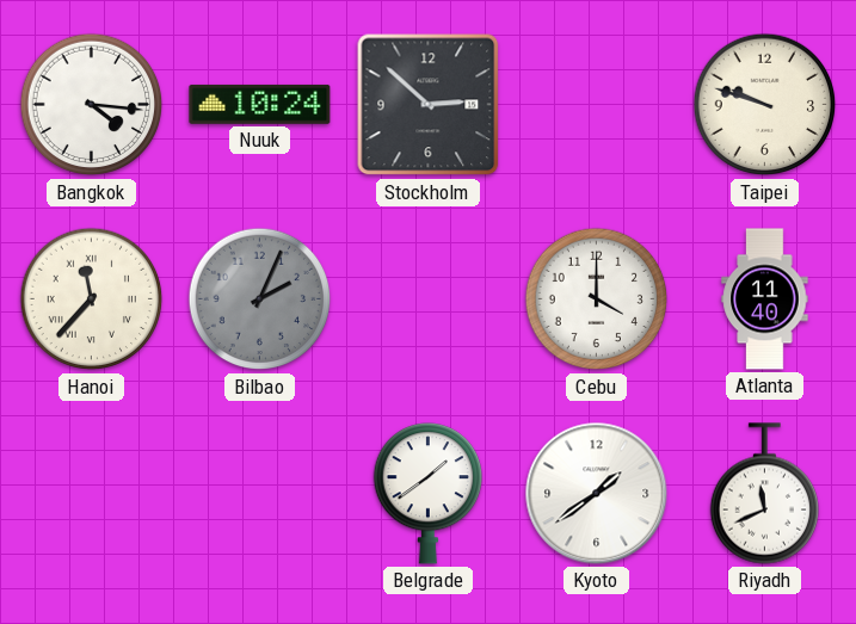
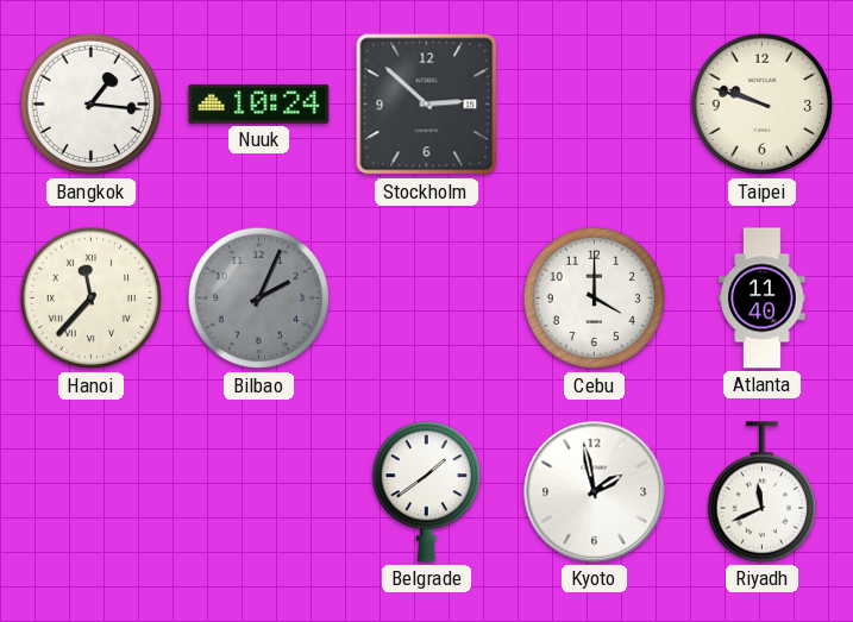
Bangkok: 4:16 -> 1:16
Kyoto: 1:39 -> 1:58
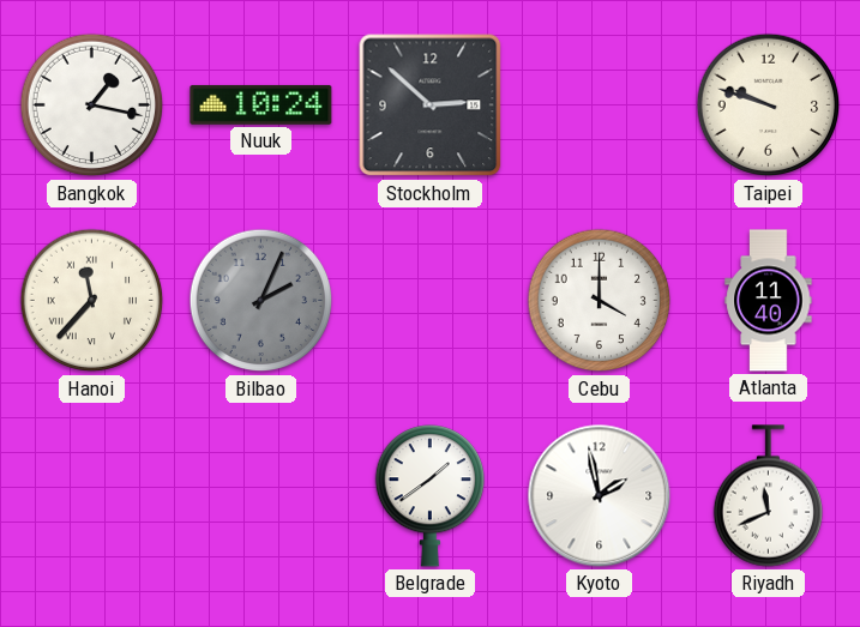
Bangkok: 1:16 -> 1:17
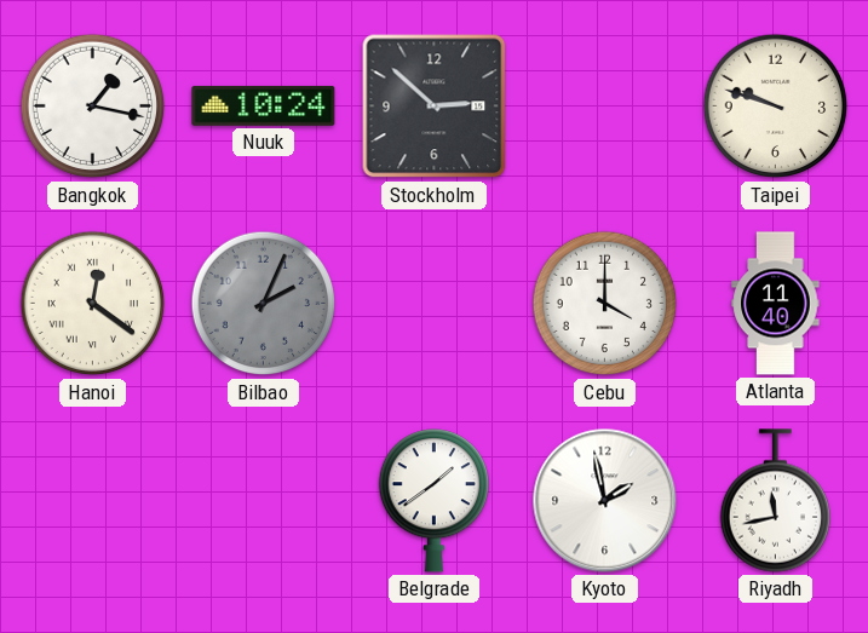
Hanoi: 11:37 -> 12:21
Riyadh: 11:41 -> 11:43
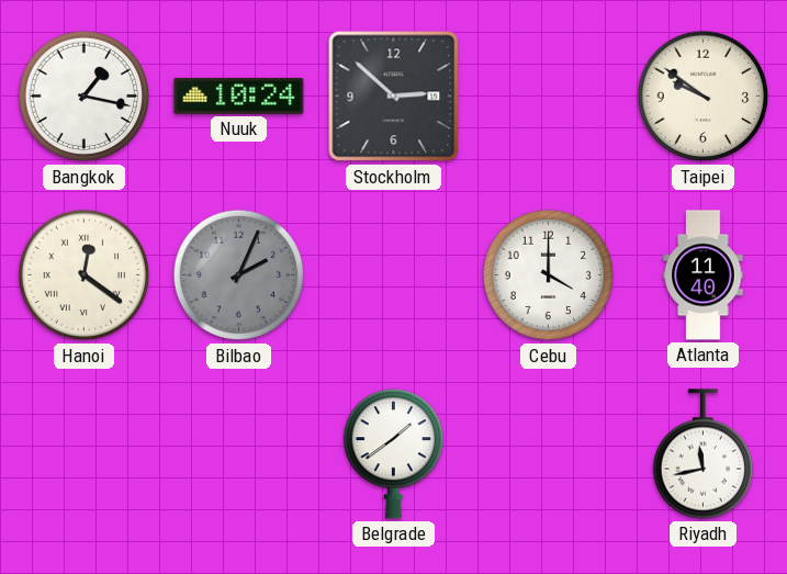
Taipei: 9:48 -> 9:51
Kyoto: 1:58 -> none
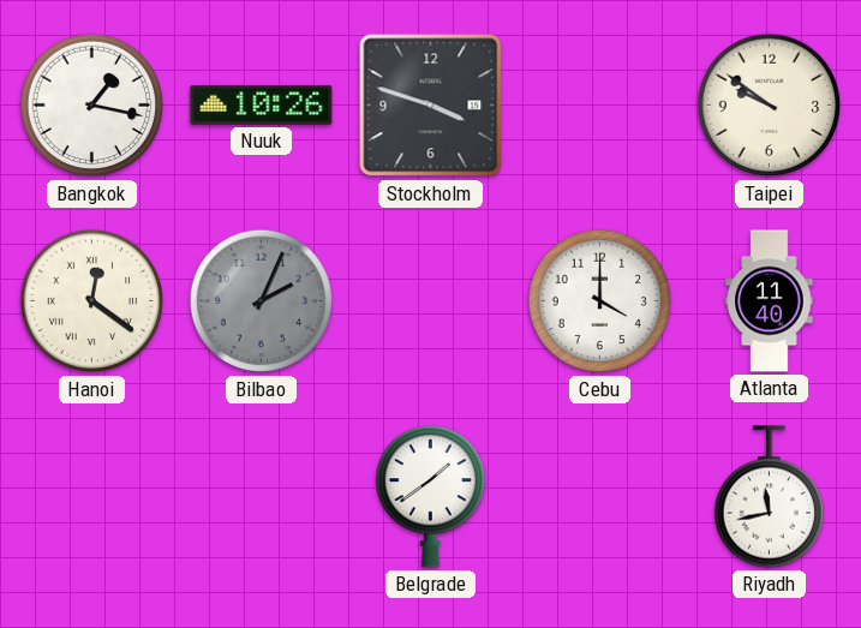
Nuuk: 10:24 -> 10:26
Stockholm: 2:52 -> 3:48
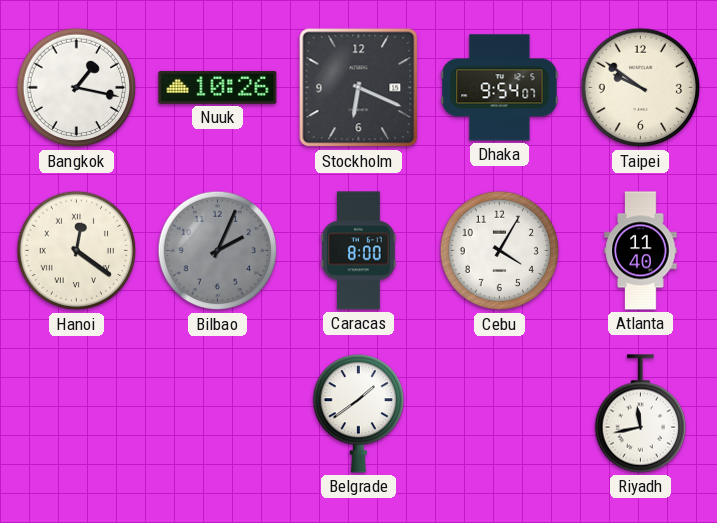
Stockholm: 3:48 -> 6:19
Dhaka: none -> 9:54
Caracas: none -> 8:00
Cebu: 4:00 -> 4:05
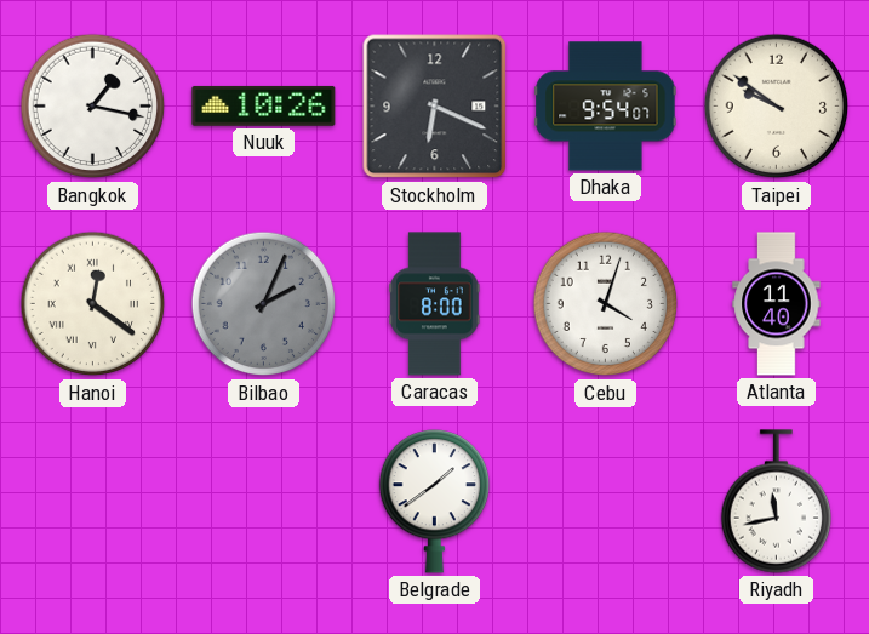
Cebu: 4:05 -> 4:03
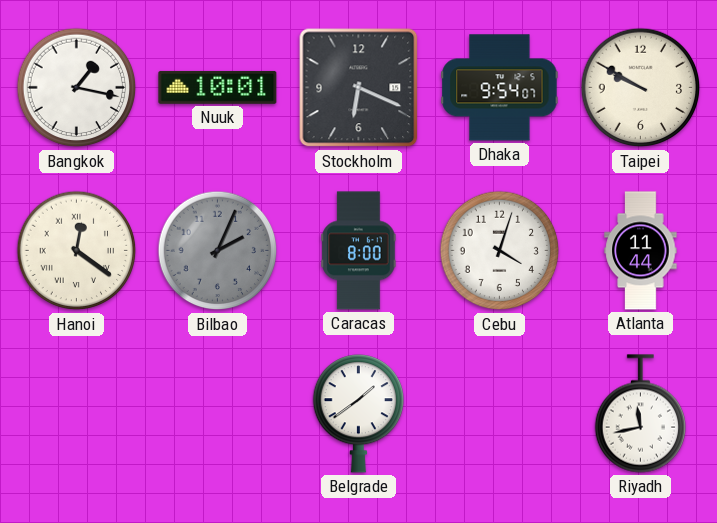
Nuuk: 10:26 -> 10:01
Taipei: 9:51 -> 9:50
Atlanta: 11:40 -> 11:44
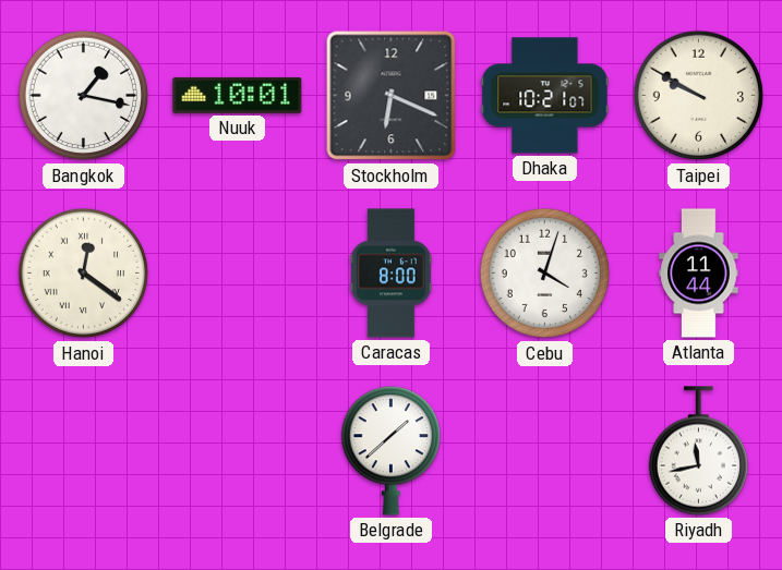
Dhaka: 9:54 -> 10:21
Bilbao: 2:04 -> none
Belgrade: 1:39 -> 1:38
